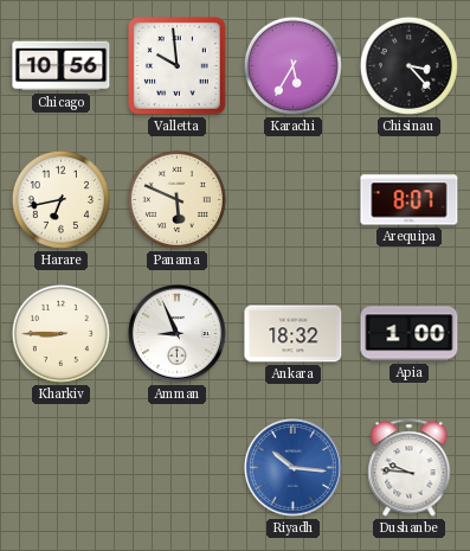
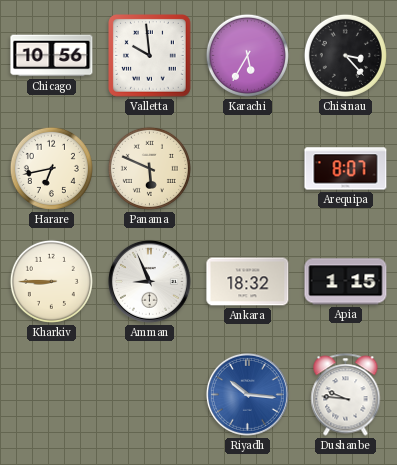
Apia: 1:00 -> 1:15
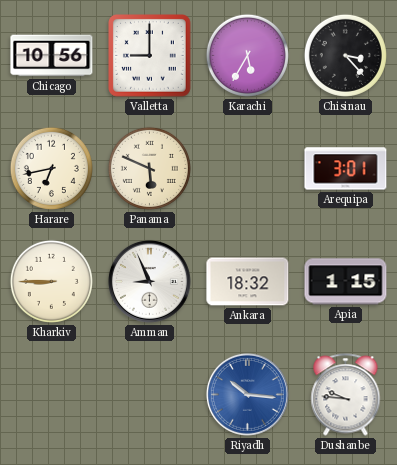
Valletta: 9:59 -> 9:00
Arequipa: 8:07 -> 3:01
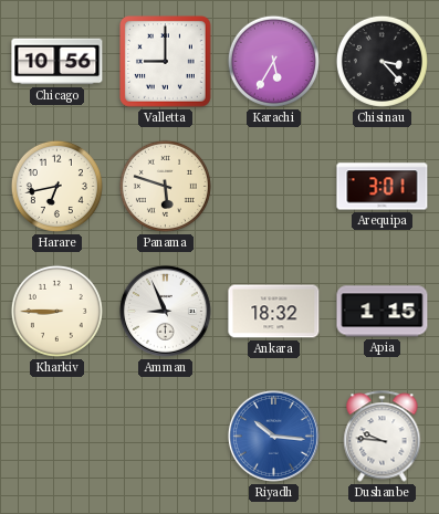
Panama: 5:49 -> 5:48
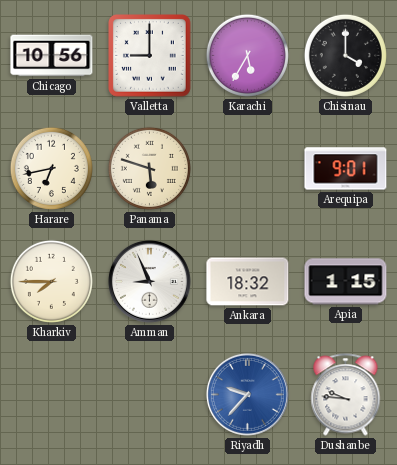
Chisinau: 3:23 -> 4:00
Arequipa: 3:01 -> 9:01
Kharkiv: 8:45 -> 7:45
Riyadh: 10:16 -> 9:37
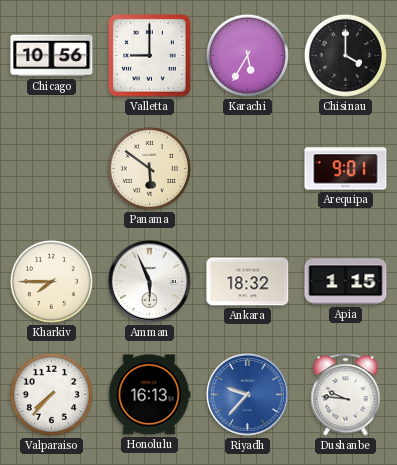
Harare: 6:43 -> none
Panama: 5:48 -> 5:51
Amman: 8:56 -> 5:56
Valparaiso: none -> 7:37
Honolulu: none -> 16:13
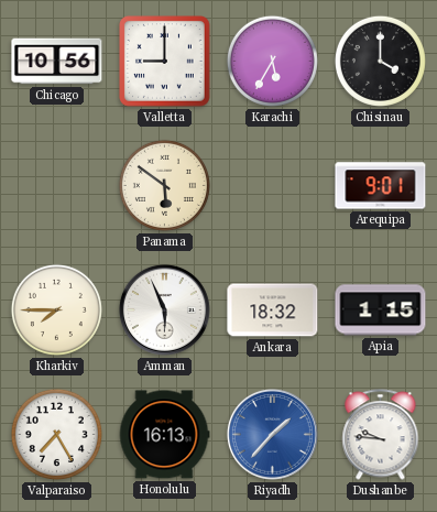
Valparaiso: 7:37 -> 7:25
Riyadh: 9:37 -> 1:37
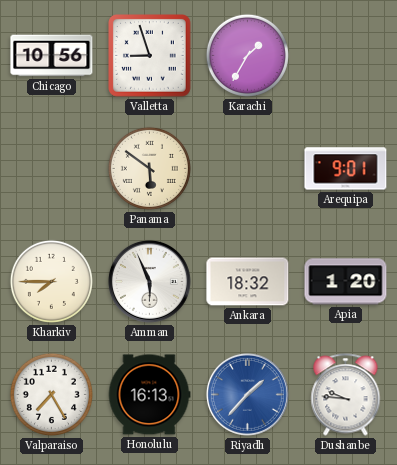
Valletta: 9:00 -> 8:57
Karachi: 5:35 -> 1:35
Chisinau: 4:00 -> none
Apia: 1:15 -> 1:20
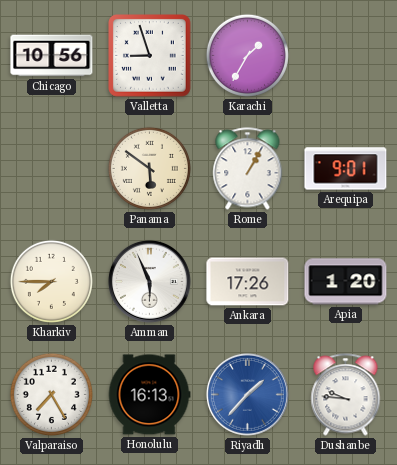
Rome: none -> 1:05
Ankara: 18:32 -> 17:26
